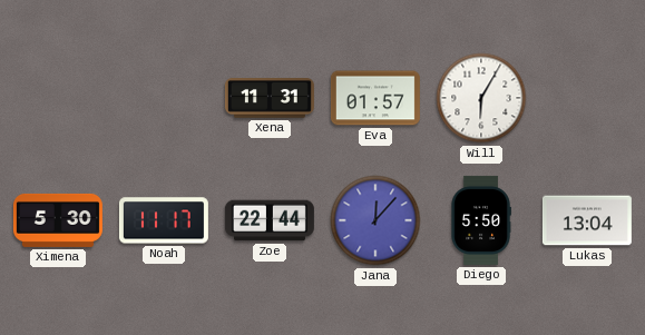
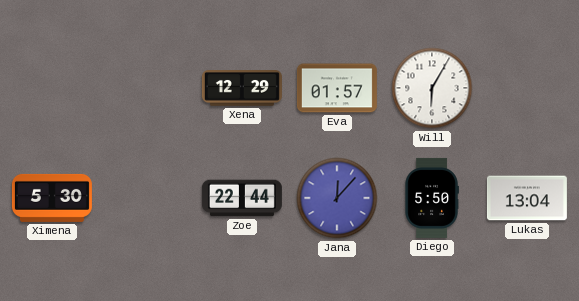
Xena: 11:31 -> 12:29
Noah: 11:17 -> none
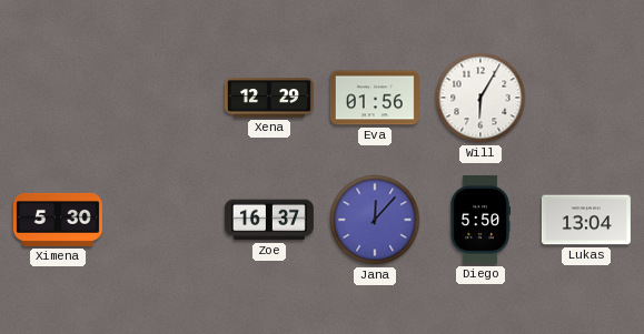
Eva: 01:57 -> 01:56
Zoe: 22:44 -> 16:37
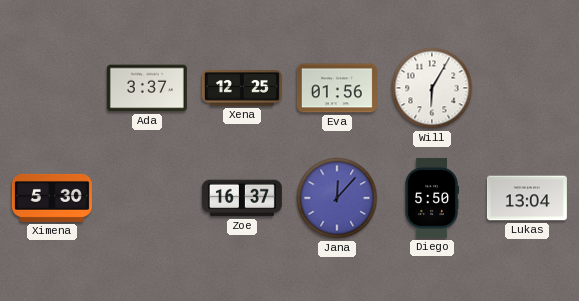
Ada: none -> 3:37
Xena: 12:29 -> 12:25
